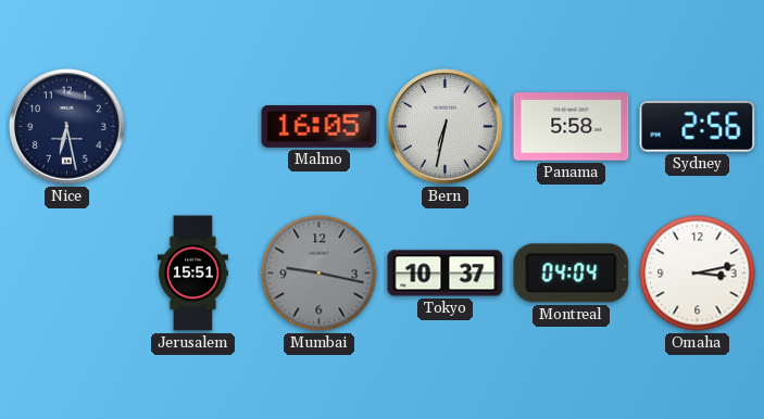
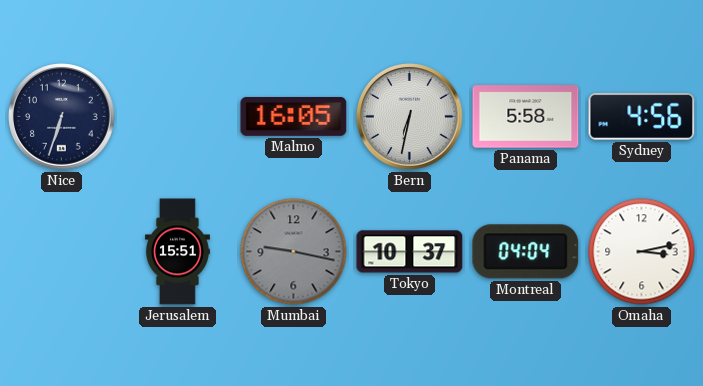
Nice: 6:28 -> 6:33
Sydney: 2:56 -> 4:56
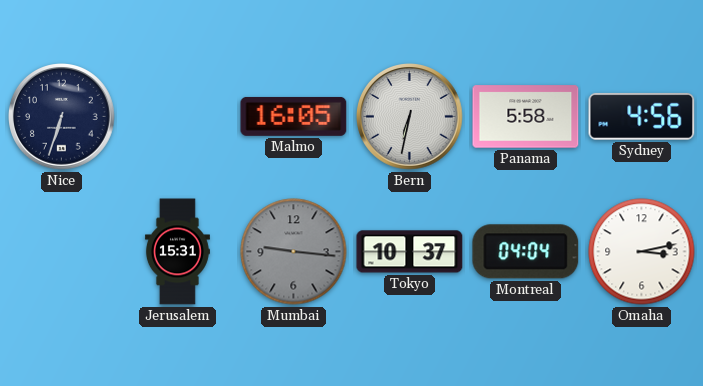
Jerusalem: 15:51 -> 15:31
Mumbai: 9:17 -> 9:16
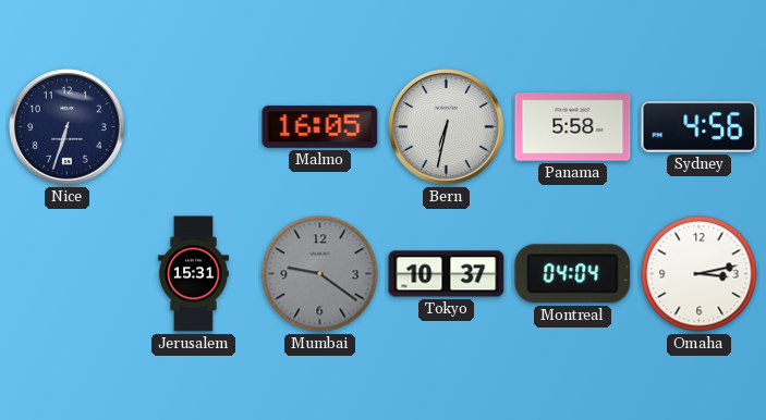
Mumbai: 9:16 -> 9:21
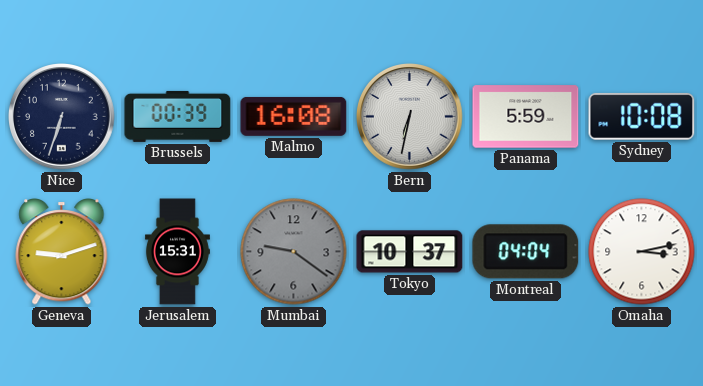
Brussels: none -> 00:39
Malmo: 16:05 -> 16:08
Panama: 5:58 -> 5:59
Sydney: 4:56 -> 10:08
Geneva: none -> 9:12
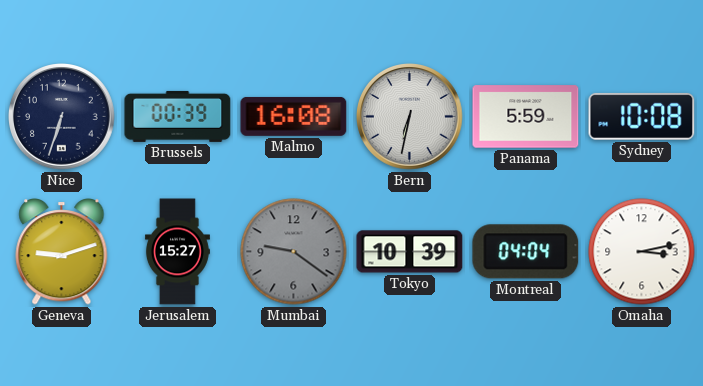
Jerusalem: 15:31 -> 15:27
Tokyo: 10:37 -> 10:39
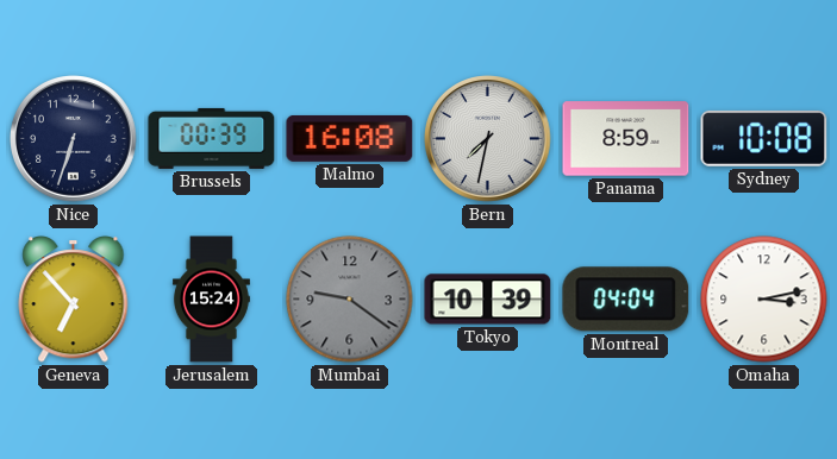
Bern: 6:32 -> 7:32
Panama: 5:59 -> 8:59
Geneva: 9:12 -> 6:53
Jerusalem: 15:27 -> 15:24
